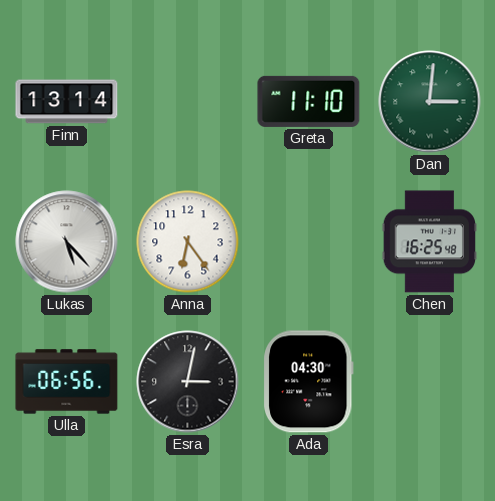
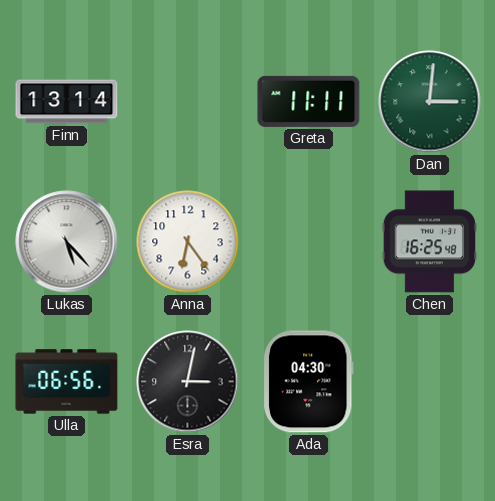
Greta: 11:10 -> 11:11
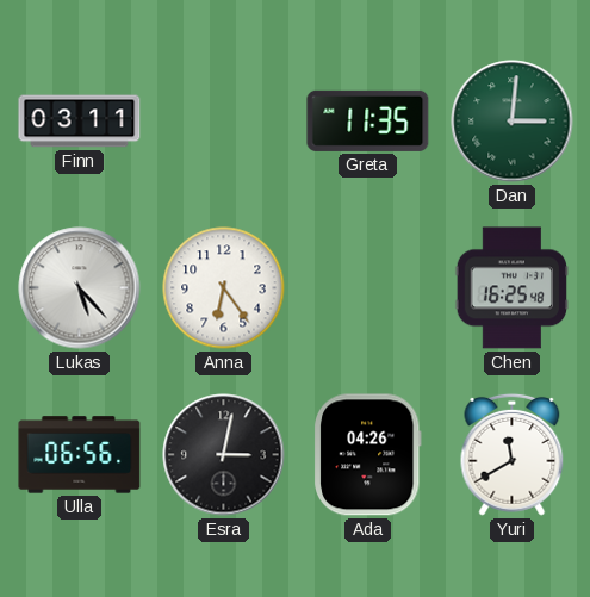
Finn: 13:14 -> 03:11
Greta: 11:11 -> 11:35
Ada: 04:30 -> 04:26
Yuri: none -> 11:40
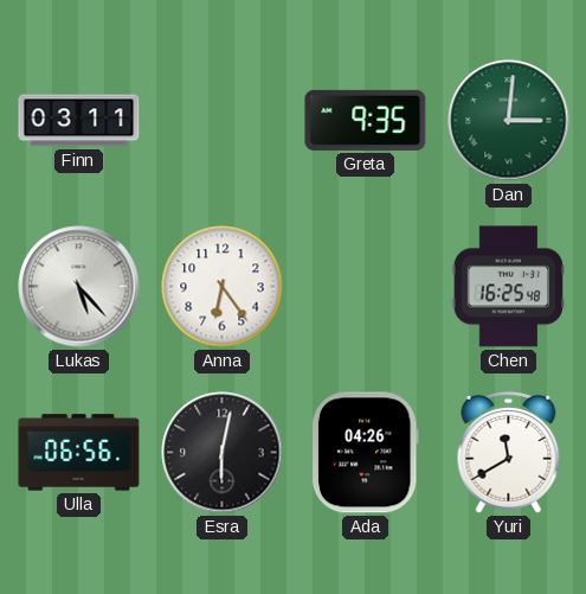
Greta: 11:35 -> 9:35
Esra: 3:02 -> 6:02
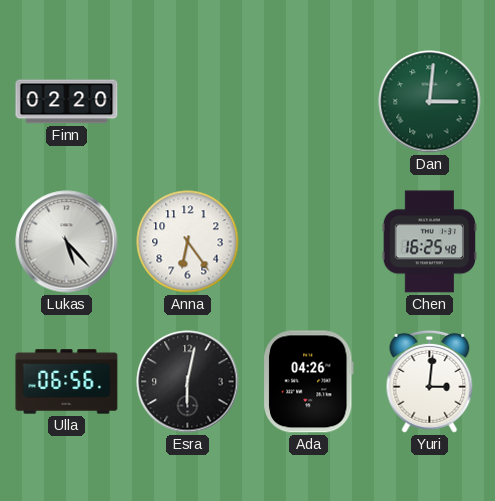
Finn: 03:11 -> 02:20
Greta: 9:35 -> none
Yuri: 11:40 -> 3:01
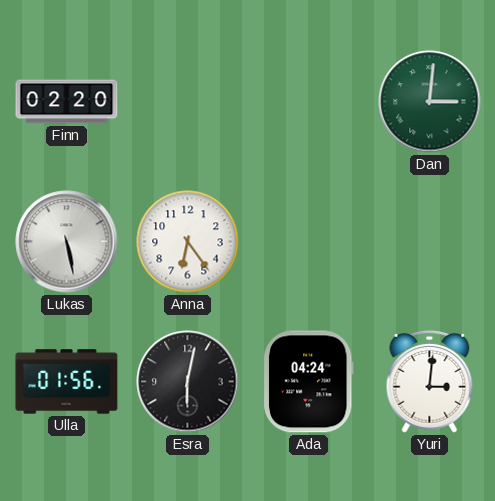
Lukas: 5:23 -> 5:28
Chen: 16:25 -> none
Ulla: 06:56 -> 01:56
Ada: 04:26 -> 04:24
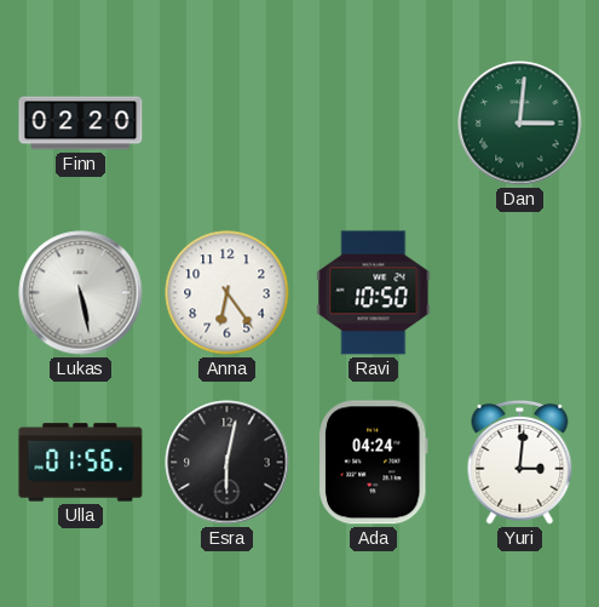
Ravi: none -> 10:50
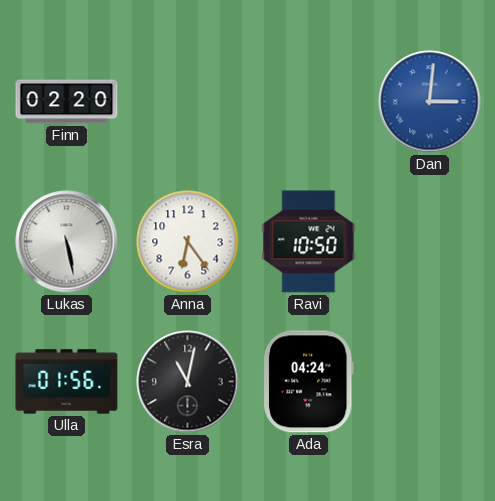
Dan dial: green -> blue
Esra: 6:02 -> 11:02
Yuri: 3:01 -> none
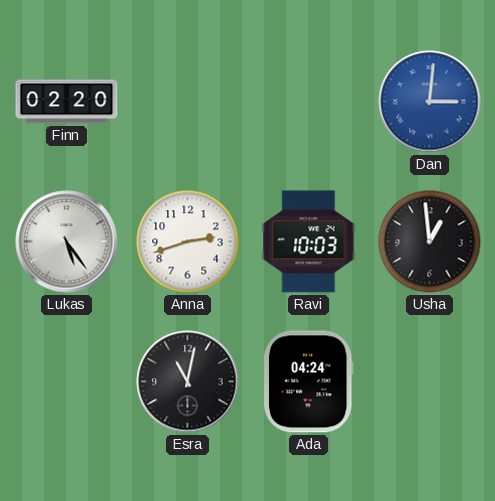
Lukas: 5:28 -> 5:24
Anna: 6:24 -> 2:42
Ravi: 10:50 -> 10:03
Usha: none -> 12:59
Ulla: 01:56 -> none
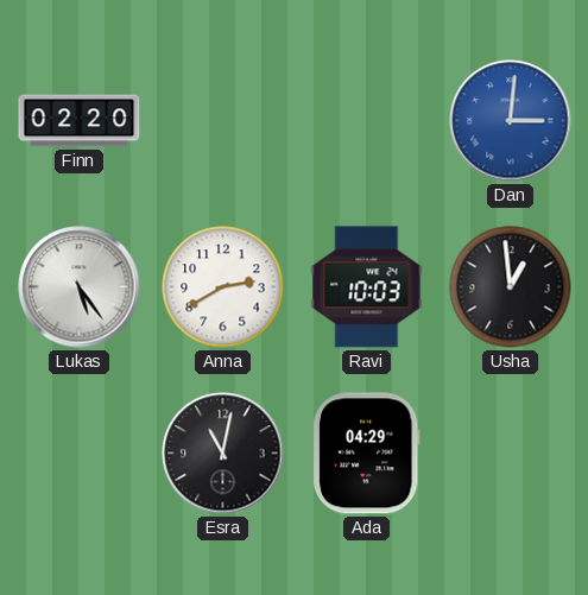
Anna: 2:42 -> 2:40
Ada: 04:24 -> 04:29
